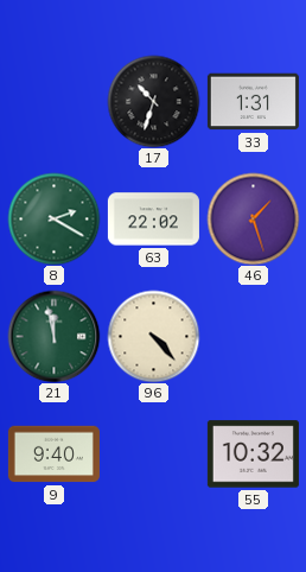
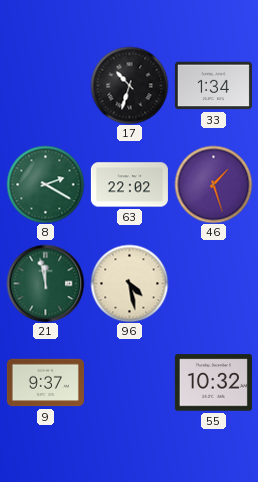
33: 1:31 -> 1:34
96: 4:23 -> 4:28
9: 9:40 -> 9:37
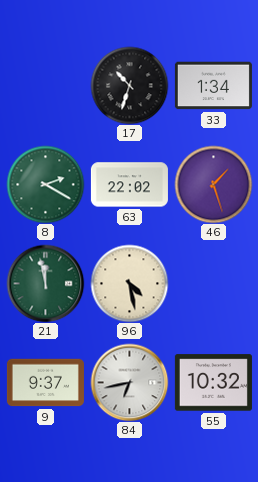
84: none -> 6:43
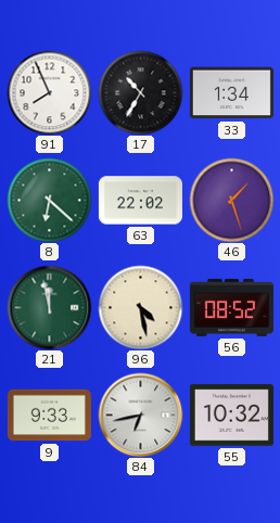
91: none -> 7:56
17: 10:33 -> 10:35
8: 2:20 -> 6:22
56: none -> 08:52
9: 9:37 -> 9:33
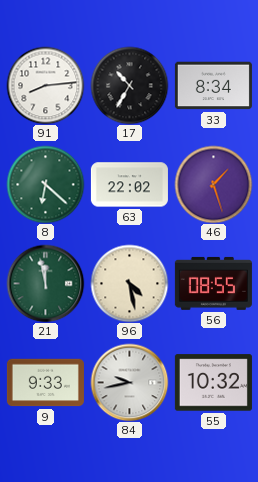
91: 7:56 -> 8:14
33: 1:34 -> 8:34
56: 08:52 -> 08:55
84: 6:43 -> 9:43
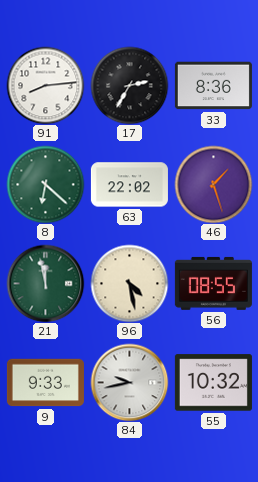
17: 10:35 -> 2:35
33: 8:34 -> 8:36
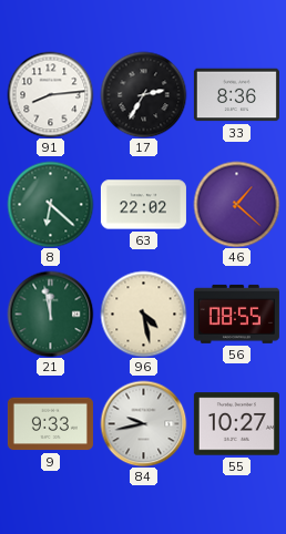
46: 1:27 -> 1:22
55: 10:32 -> 10:27
